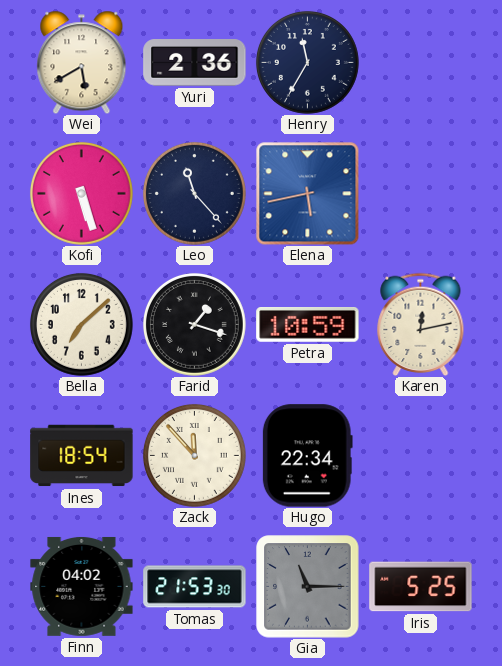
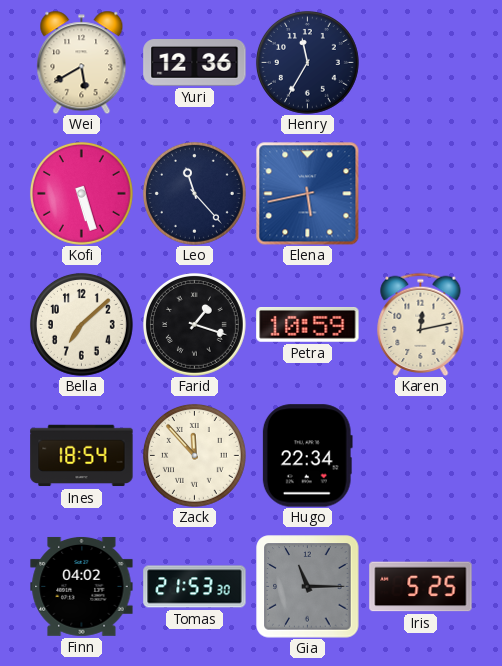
Yuri: 2:36 -> 12:36
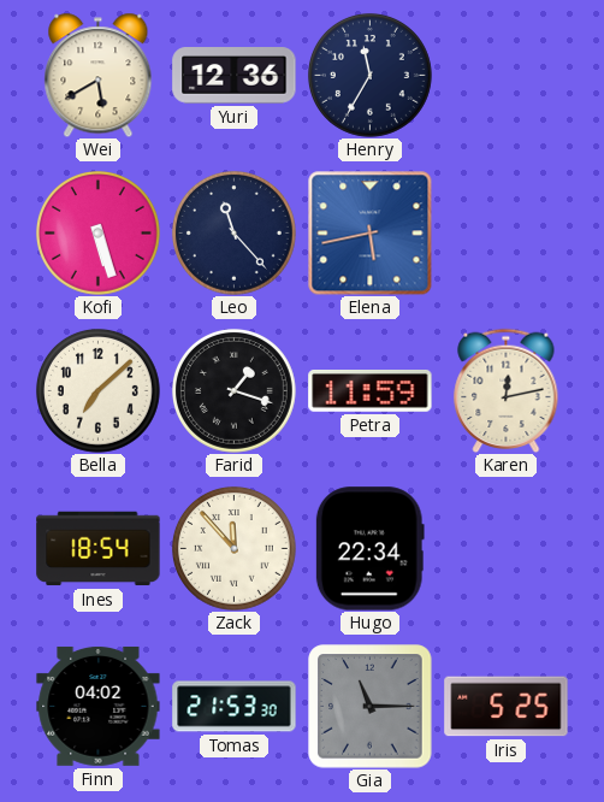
Petra: 10:59 -> 11:59
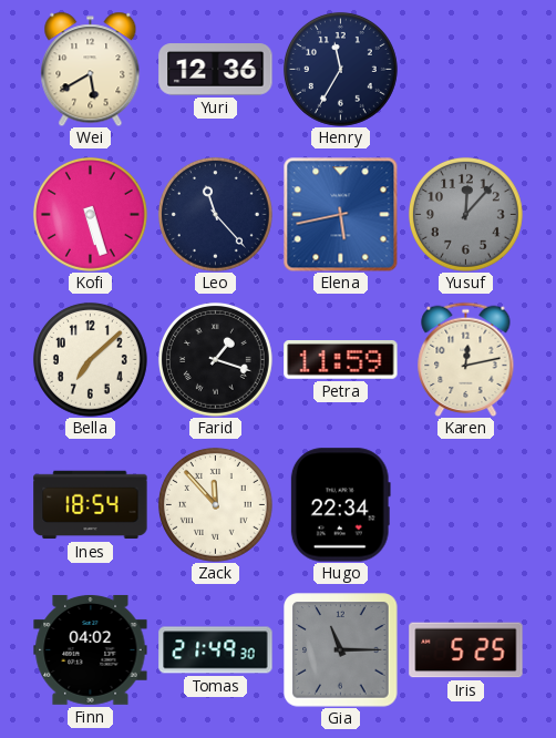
Yusuf: none -> 12:07
Tomas: 21:53 -> 21:49
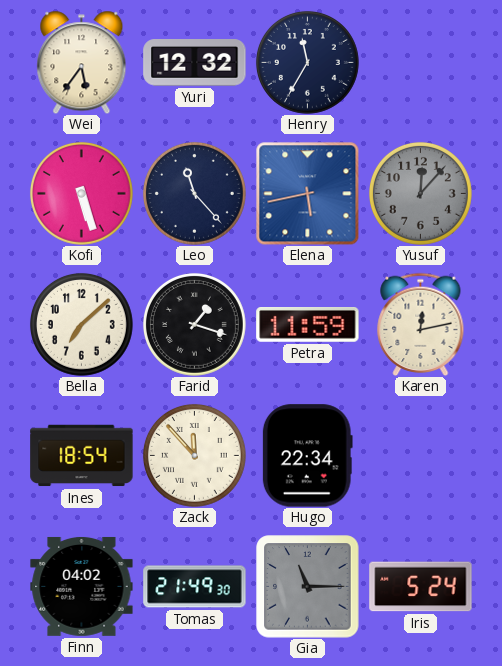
Wei: 5:40 -> 5:36
Yuri: 12:36 -> 12:32
Iris: 5:25 -> 5:24
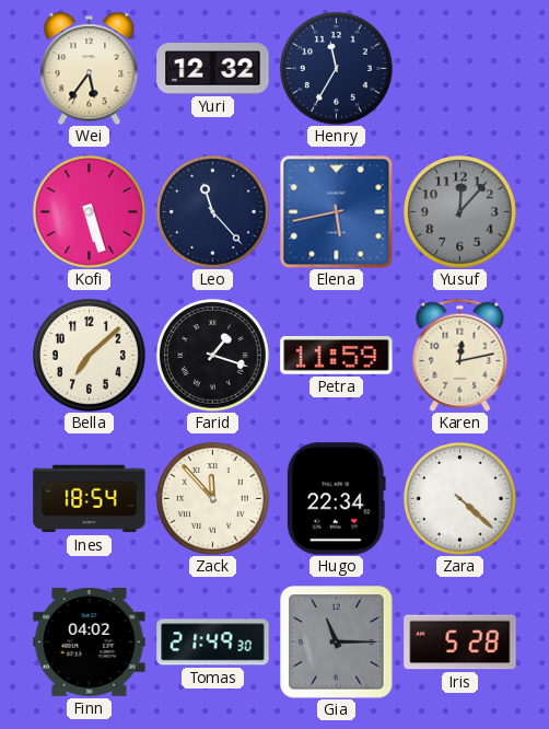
Zara: none -> 4:22
Iris: 5:24 -> 5:28
